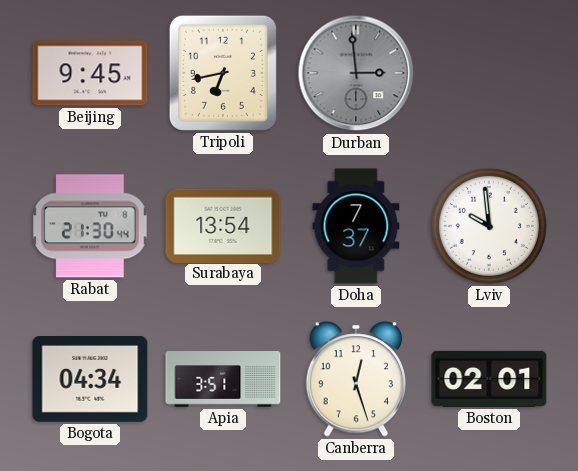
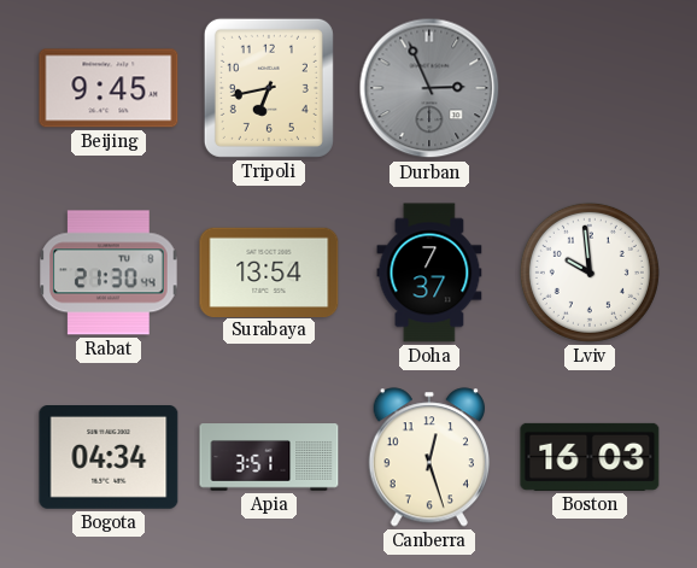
Durban: 2:59 -> 2:56
Boston: 02:01 -> 16:03
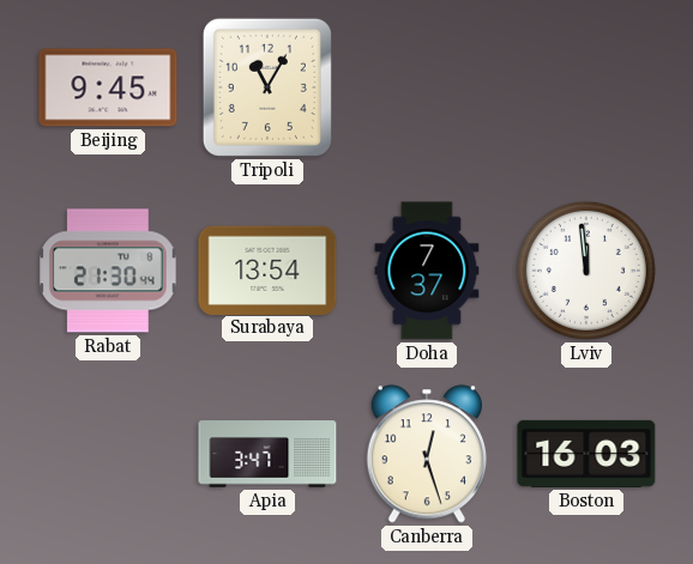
Tripoli: 6:43 -> 11:05
Durban: 2:56 -> none
Lviv: 9:59 -> 11:59
Bogota: 04:34 -> none
Apia: 3:51 -> 3:47
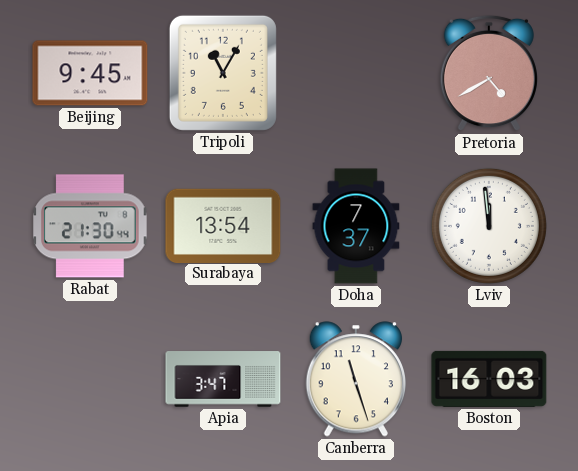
Pretoria: none -> 4:40
Canberra: 12:27 -> 11:27
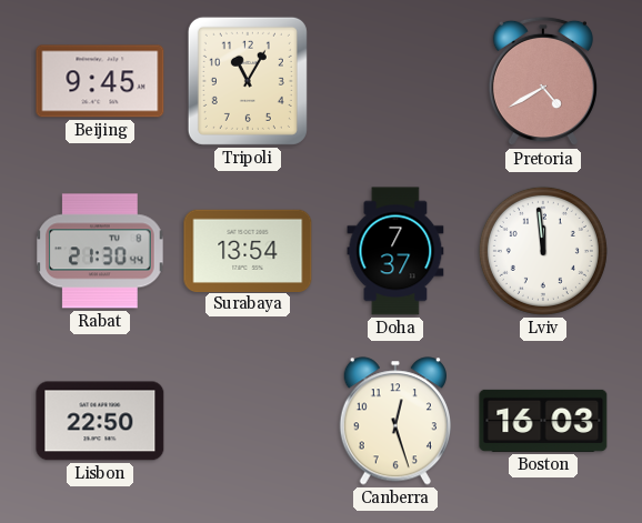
Lisbon: none -> 22:50
Apia: 3:47 -> none
Canberra: 11:27 -> 12:27
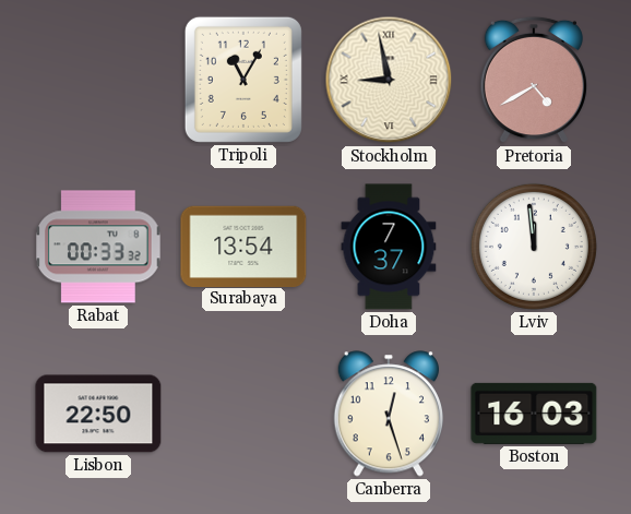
Beijing: 9:45 -> none
Stockholm: none -> 8:58
Rabat: 21:30 -> 00:33
